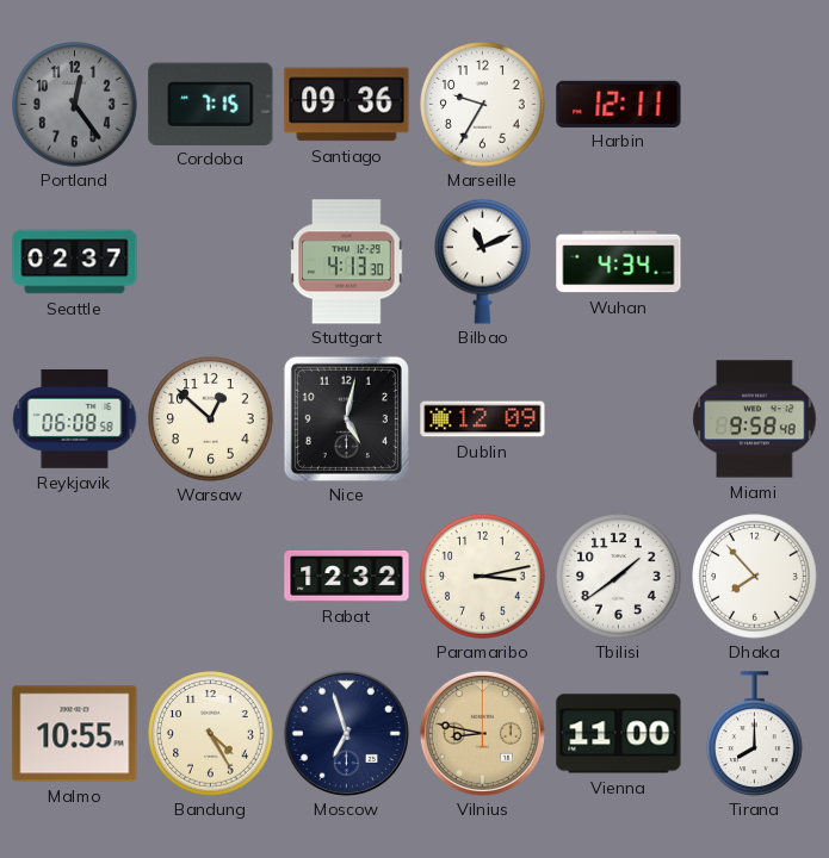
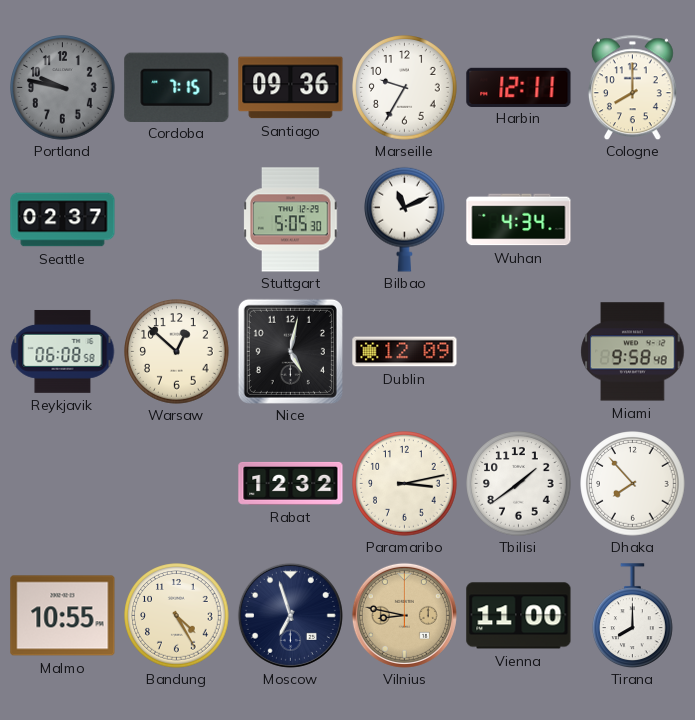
Portland: 12:24 -> 9:47
Cologne: none -> 8:00
Stuttgart: 4:13 -> 5:05
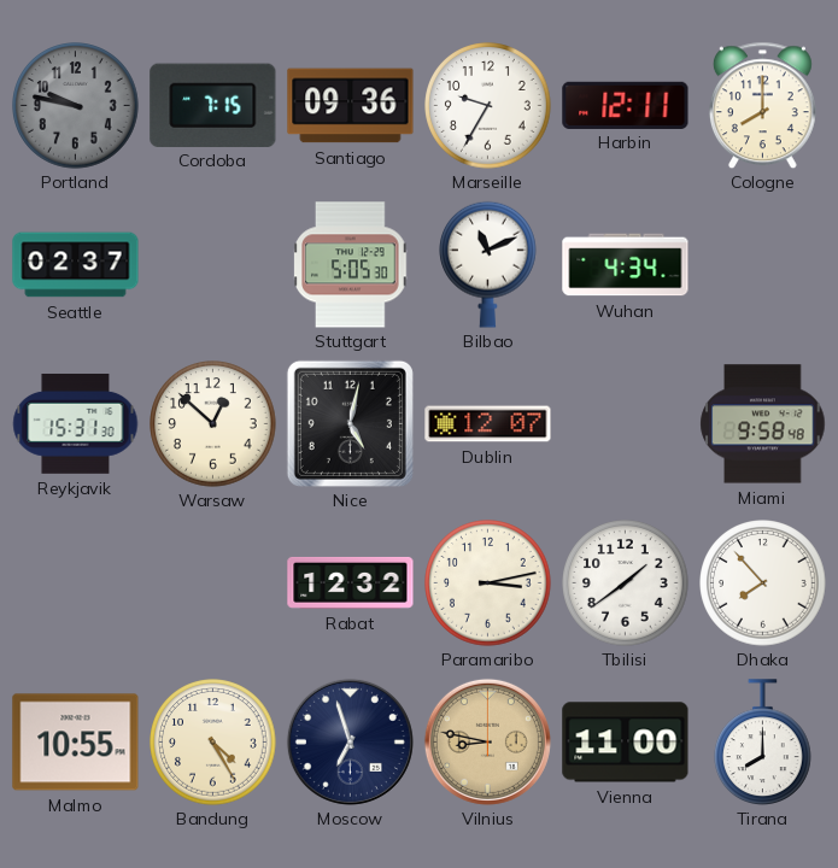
Reykjavik: 06:08 -> 15:31
Dublin: 12:09 -> 12:07
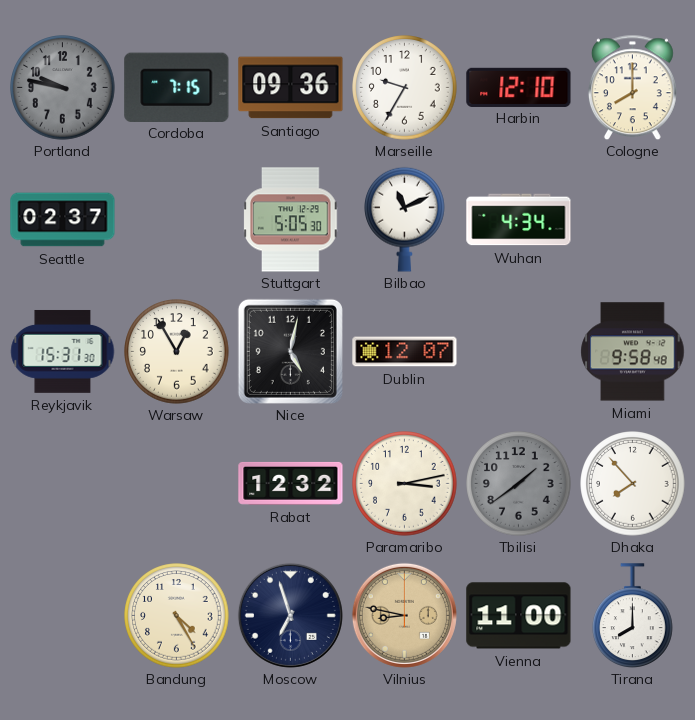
Harbin: 12:11 -> 12:10
Warsaw: 12:52 -> 12:55
Tbilisi dial: white -> grey
Malmo: 10:55 -> none
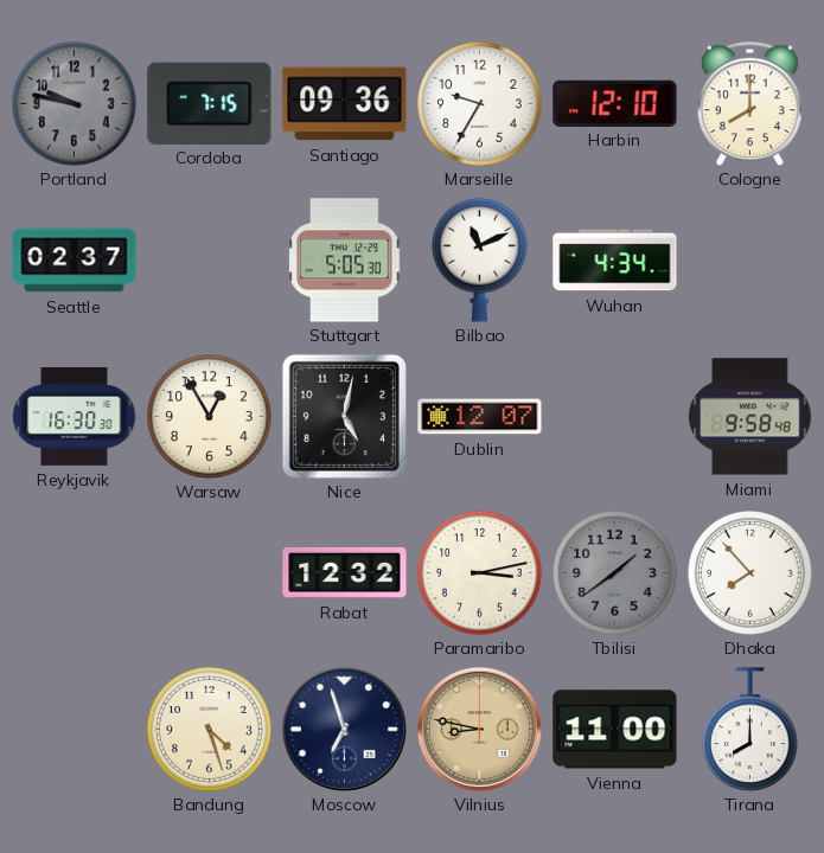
Reykjavik: 15:31 -> 16:30
Bandung: 4:25 -> 4:27
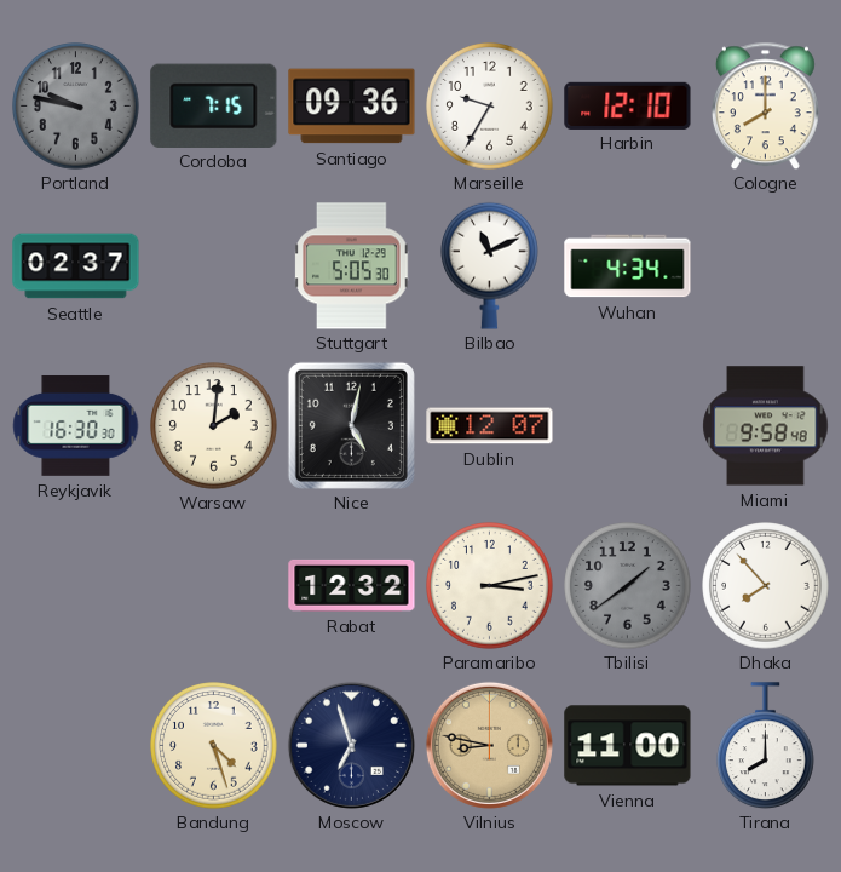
Warsaw: 12:55 -> 2:01
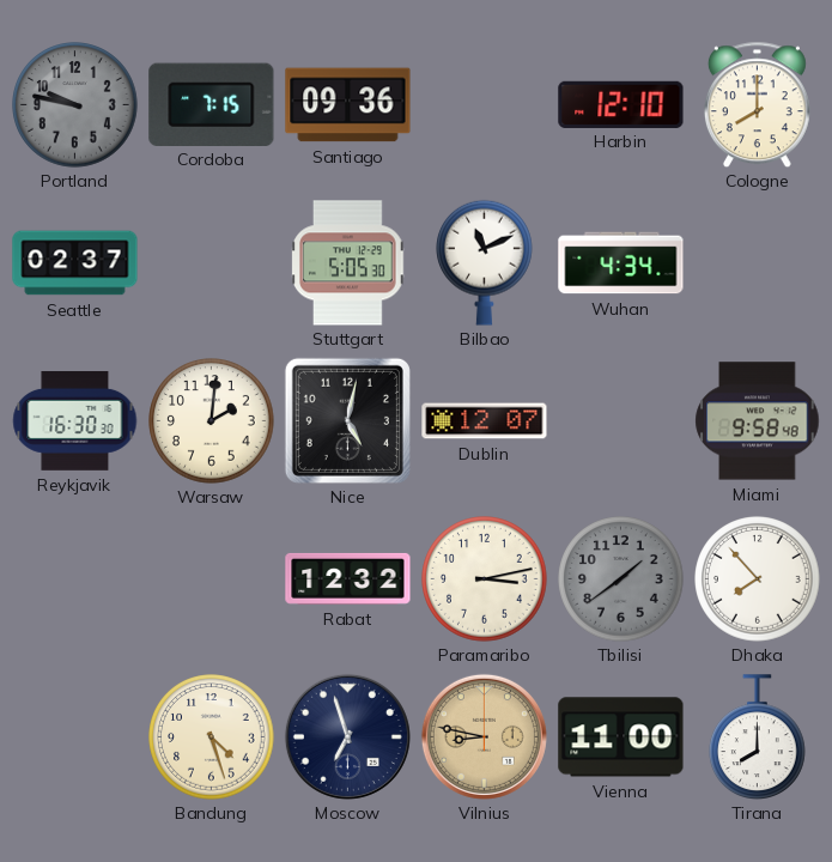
Marseille: 9:35 -> none
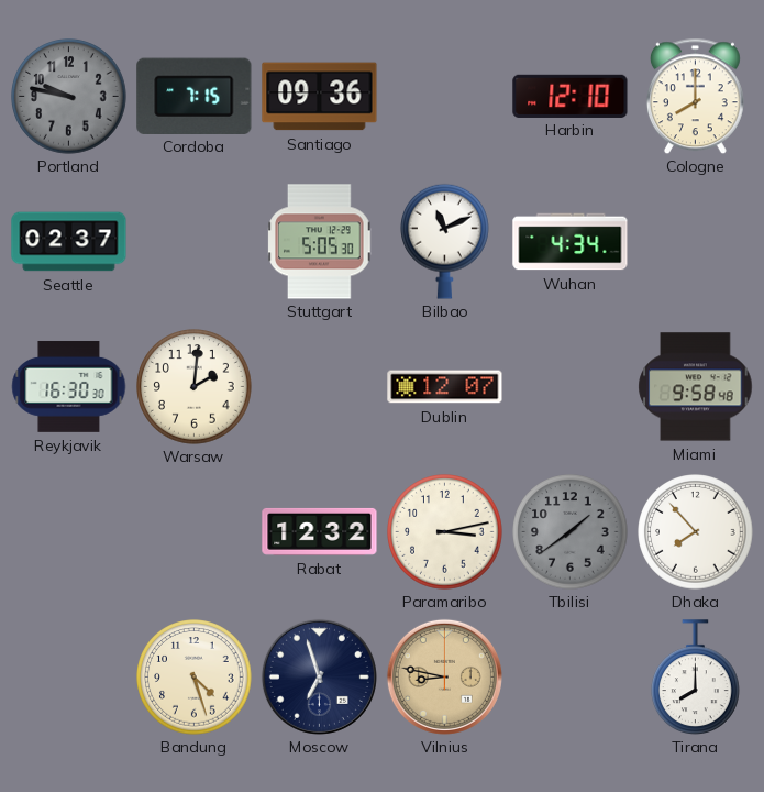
Nice: 5:02 -> none
Vienna: 11:00 -> none
